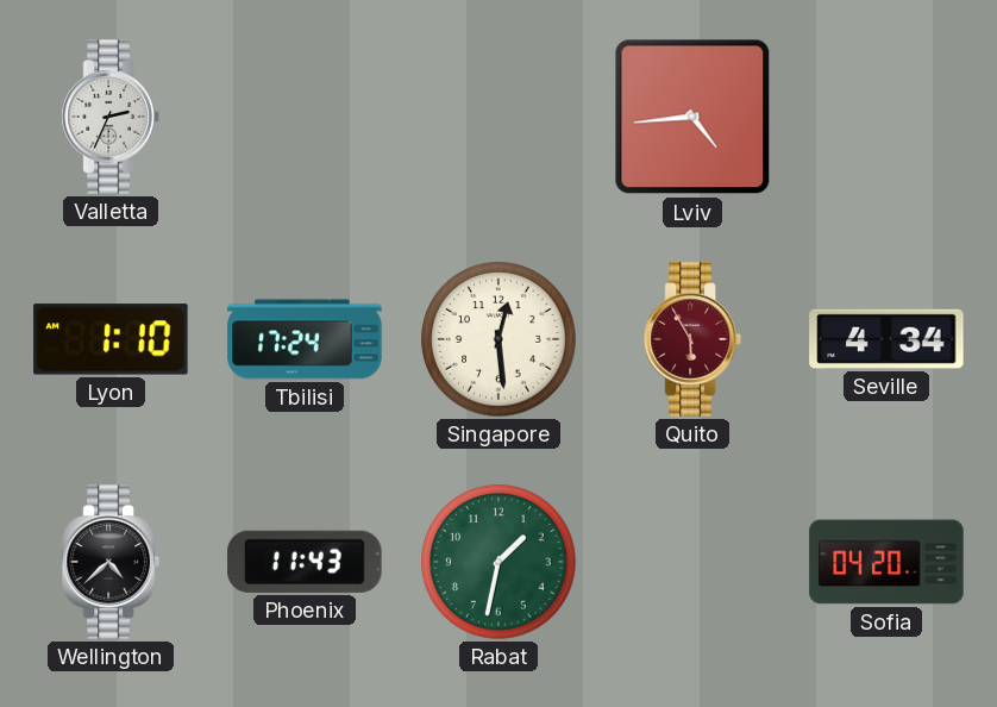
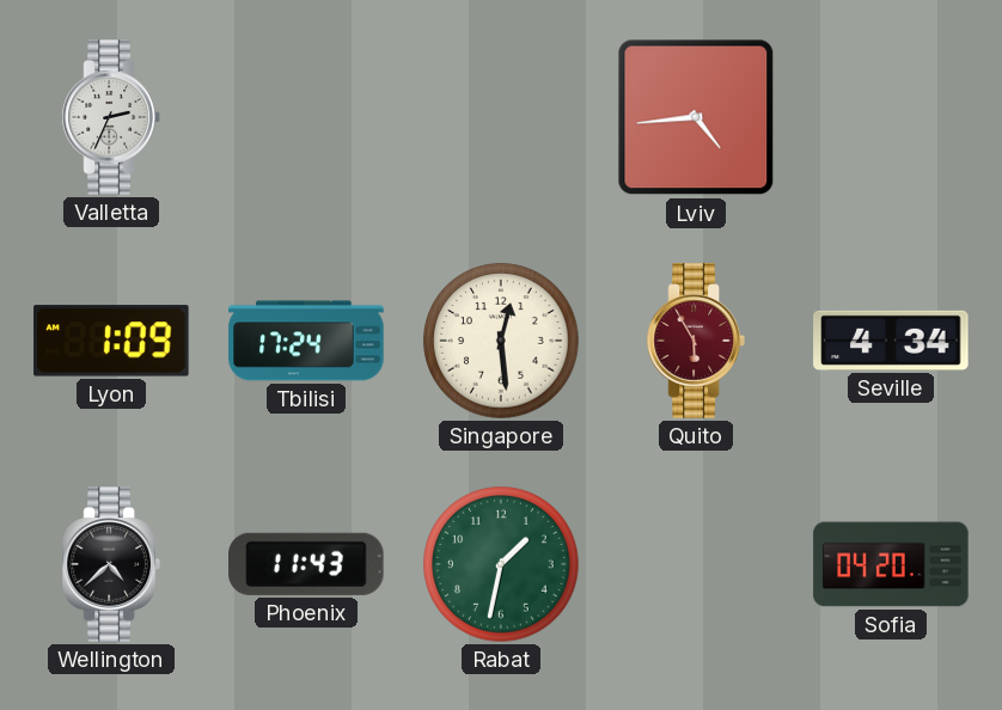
Lyon: 1:10 -> 1:09
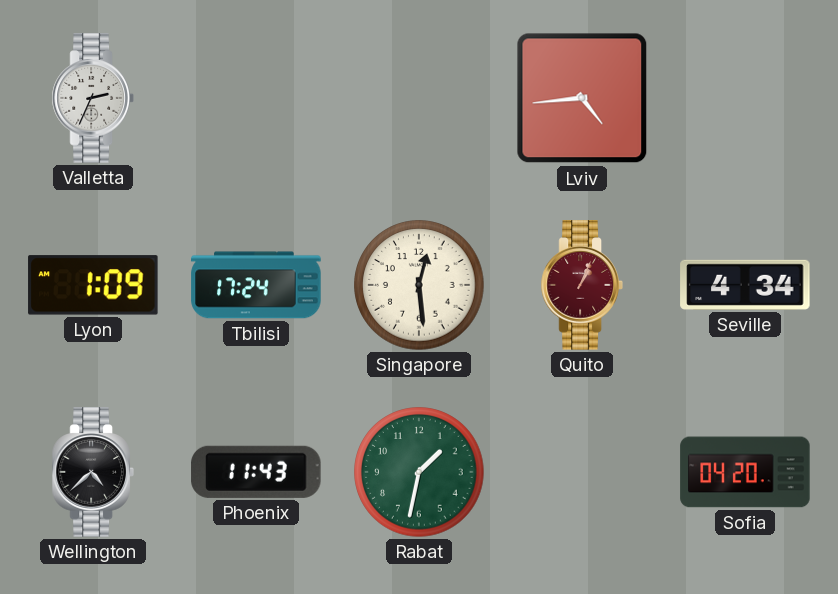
Quito: 5:55 -> 1:04
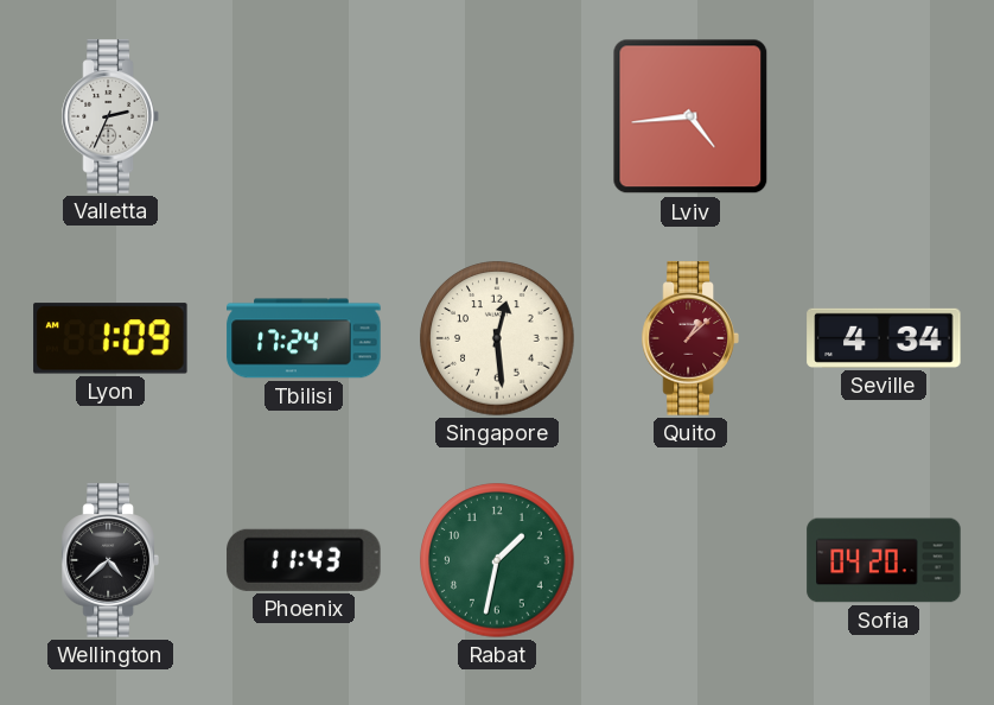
Quito: 1:04 -> 1:08
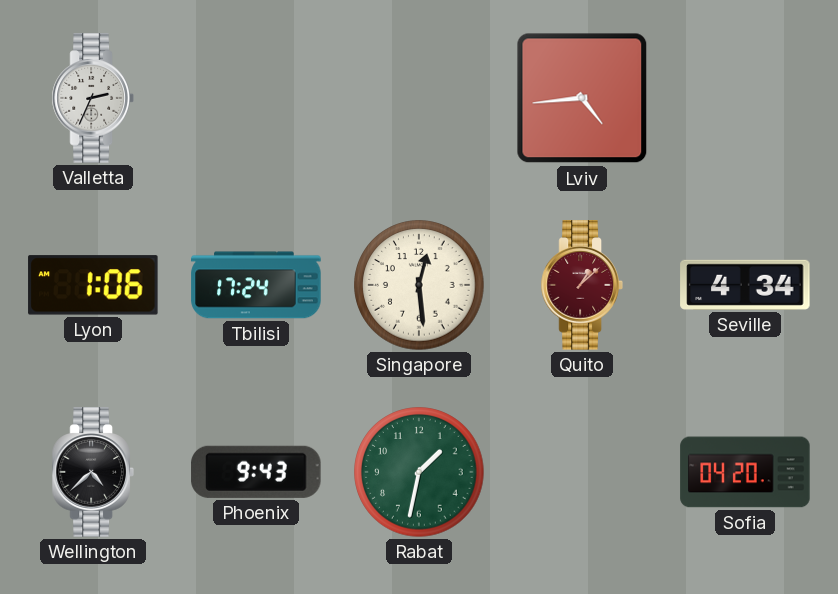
Lyon: 1:09 -> 1:06
Phoenix: 11:43 -> 9:43
